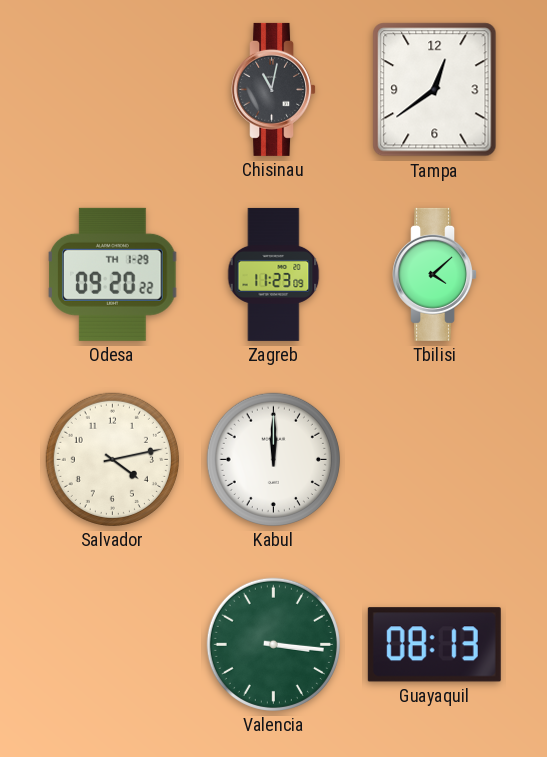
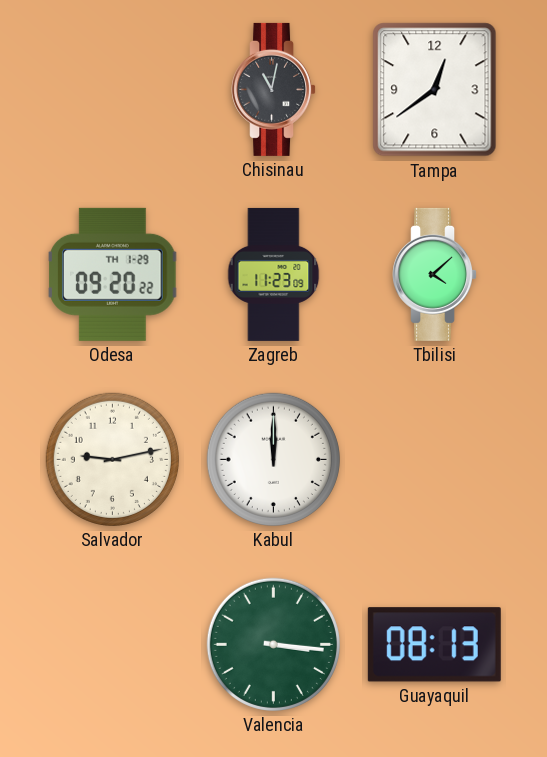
Salvador: 4:13 -> 9:13
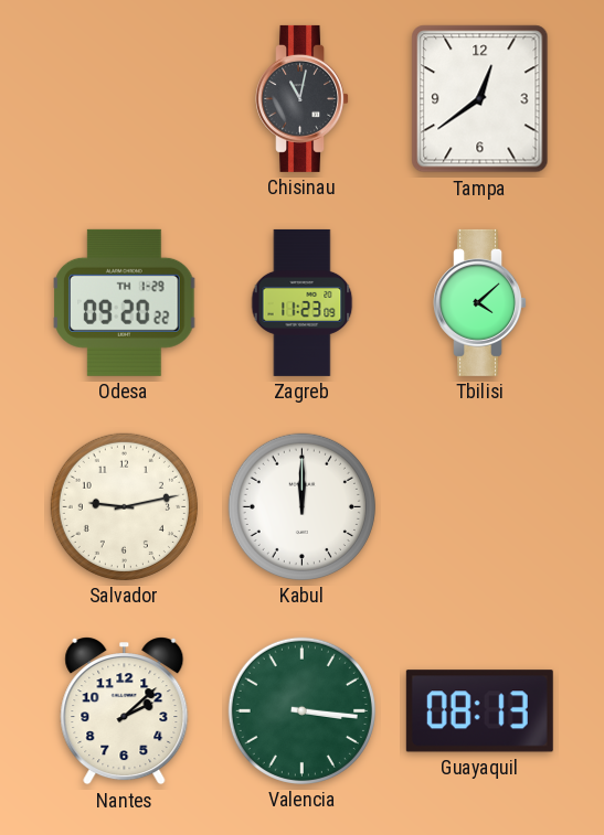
Nantes: none -> 2:08
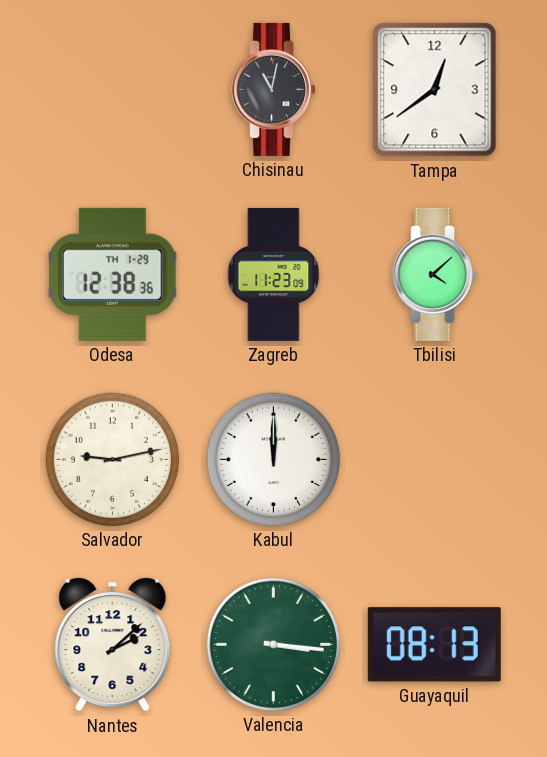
Odesa: 09:20 -> 12:38
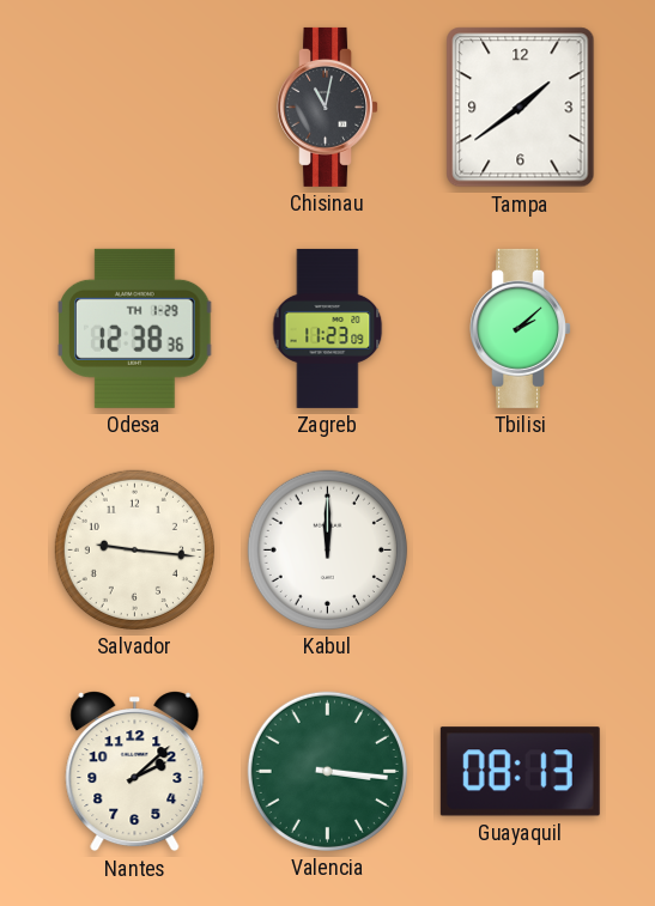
Tampa: 12:39 -> 1:39
Tbilisi: 4:08 -> 2:08
Salvador: 9:13 -> 9:16
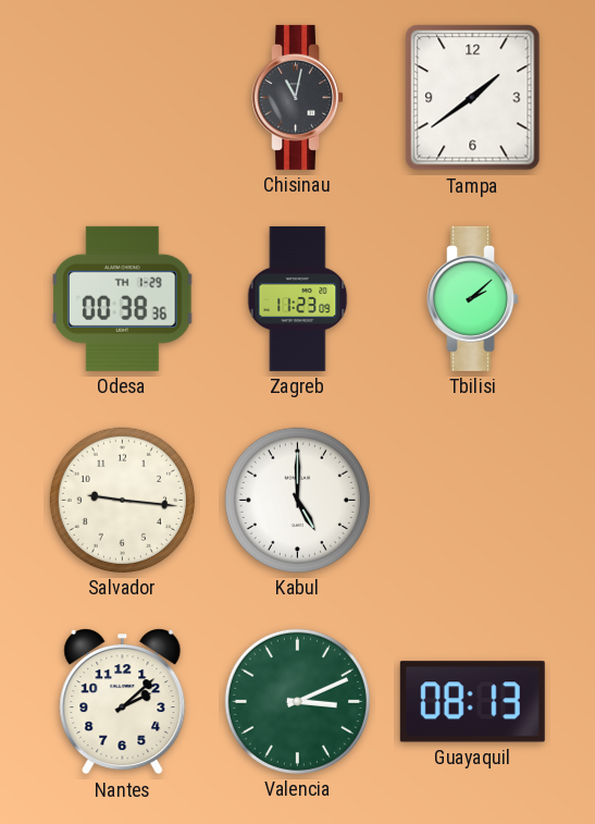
Odesa: 12:38 -> 00:38
Kabul: 12:00 -> 5:00
Valencia: 3:16 -> 3:11
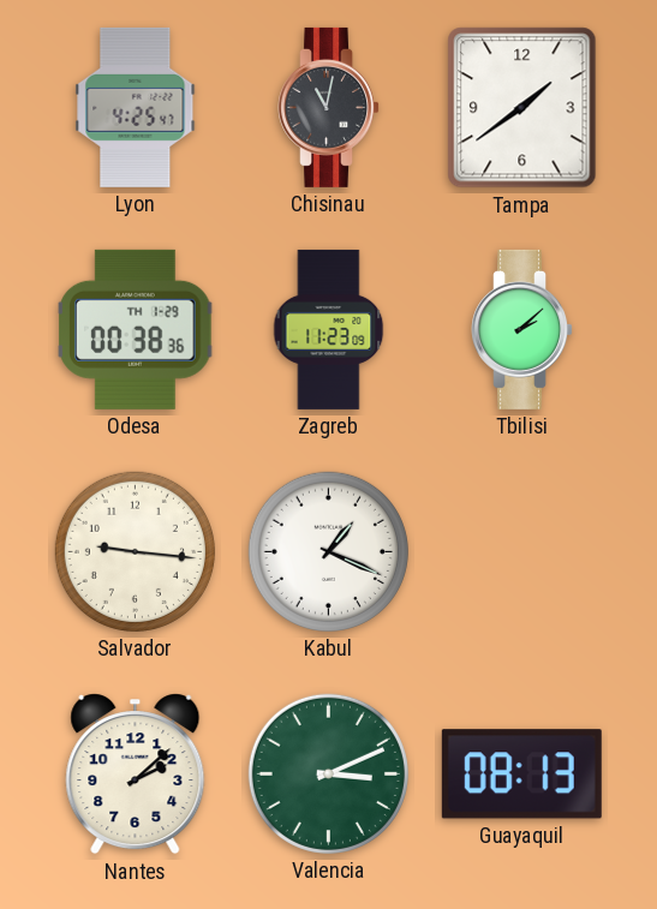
Lyon: none -> 4:25
Kabul: 5:00 -> 1:19
